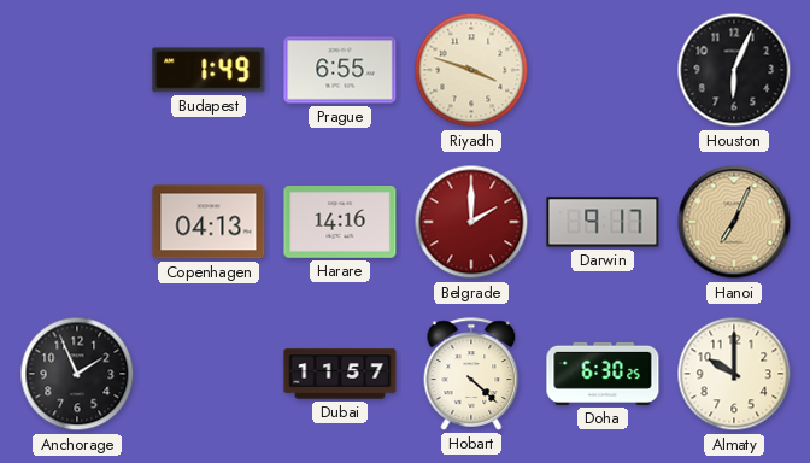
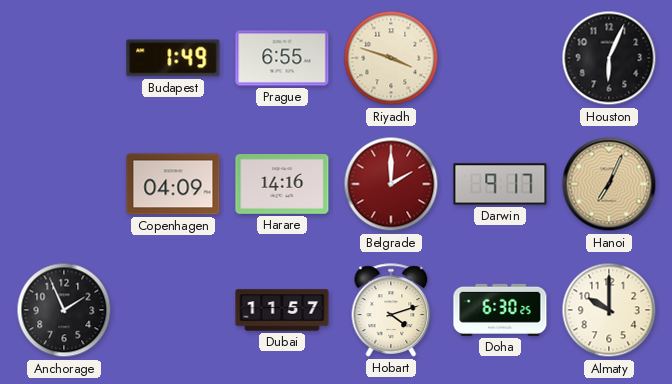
Copenhagen: 04:13 -> 04:09
Hobart: 4:22 -> 4:12
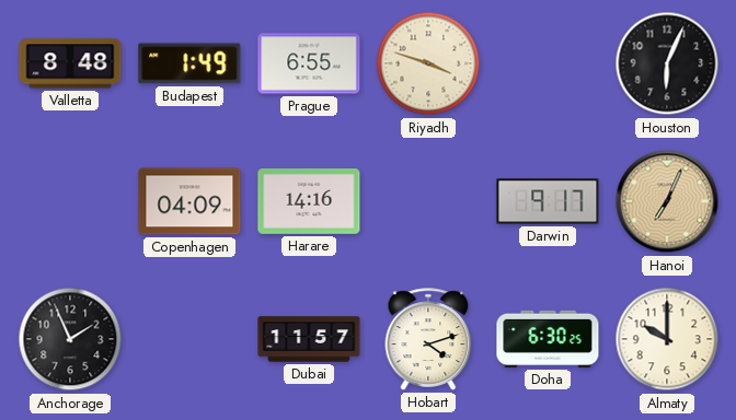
Valletta: none -> 8:48
Belgrade: 2:00 -> none
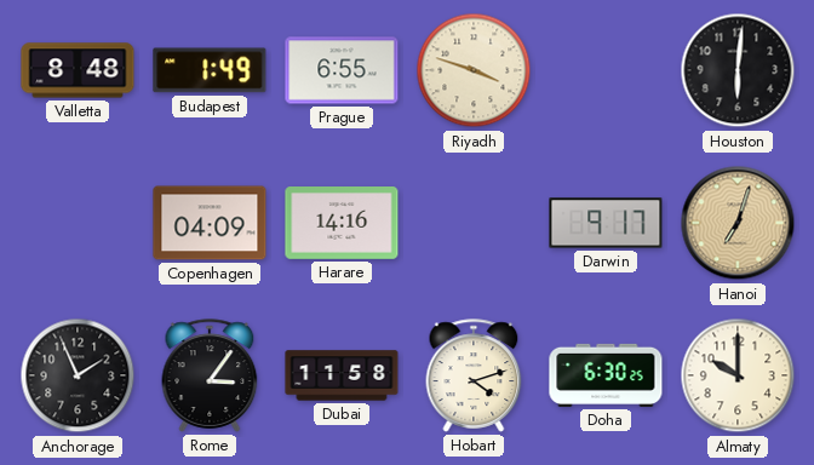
Houston: 6:04 -> 6:01
Hanoi: 7:04 -> 7:03
Rome: none -> 3:06
Dubai: 11:57 -> 11:58
